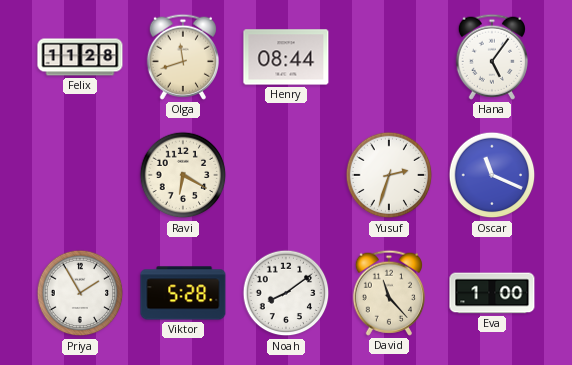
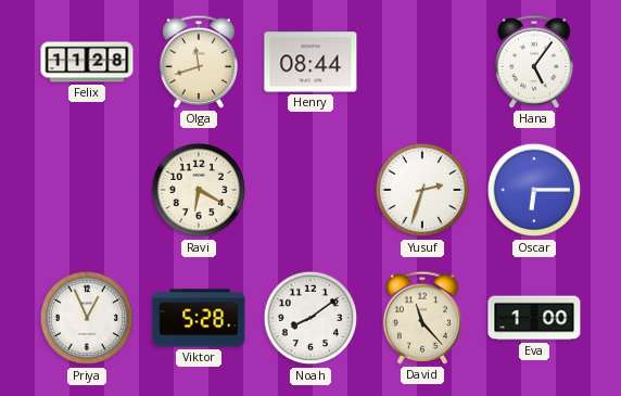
Oscar: 11:19 -> 6:15
Priya: 1:55 -> 12:56
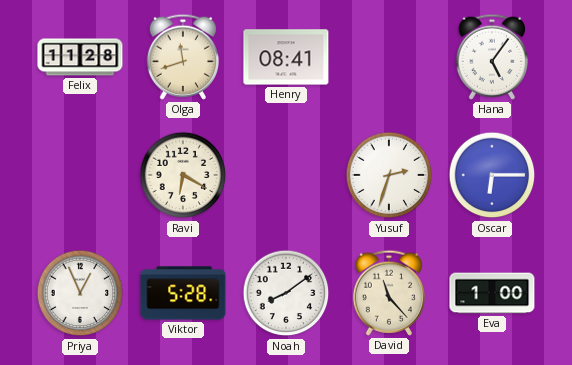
Henry: 08:44 -> 08:41
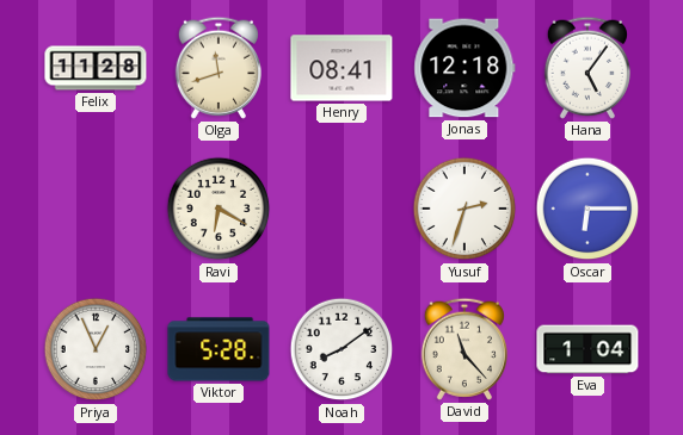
Jonas: none -> 12:18
Eva: 1:00 -> 1:04
